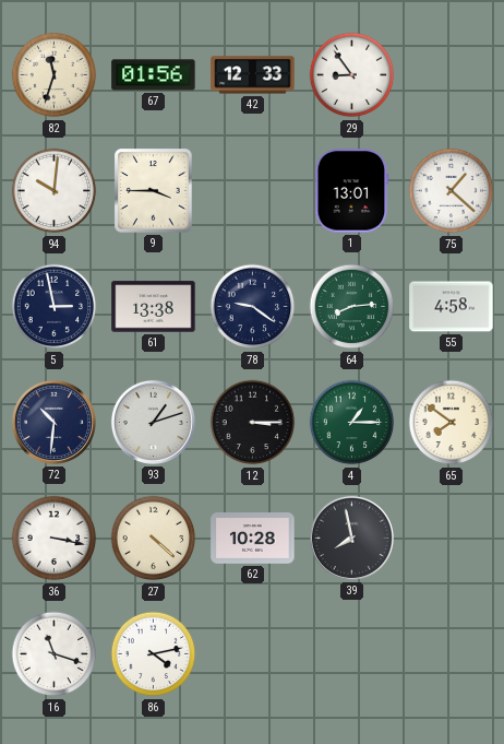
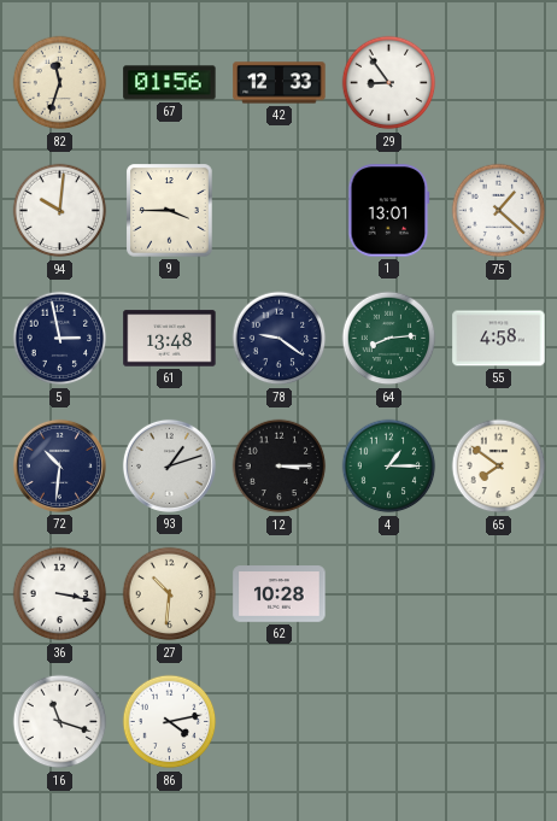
61: 13:38 -> 13:48
27: 4:22 -> 10:31
39: 7:58 -> none
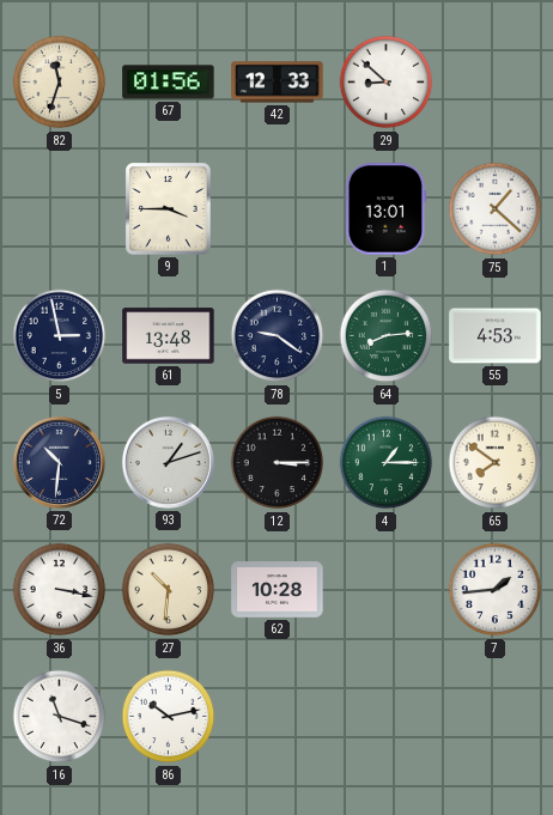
29: 8:54 -> 8:52
94: 10:01 -> none
55: 4:58 -> 4:53
7: none -> 1:44
86: 4:13 -> 10:13
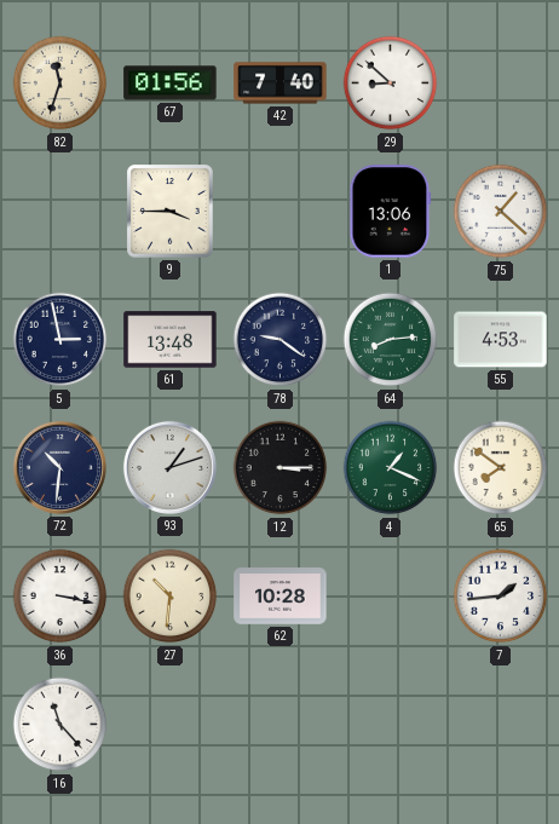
42: 12:33 -> 7:40
1: 13:01 -> 13:06
4: 1:15 -> 1:19
16: 11:18 -> 11:23
86: 10:13 -> none
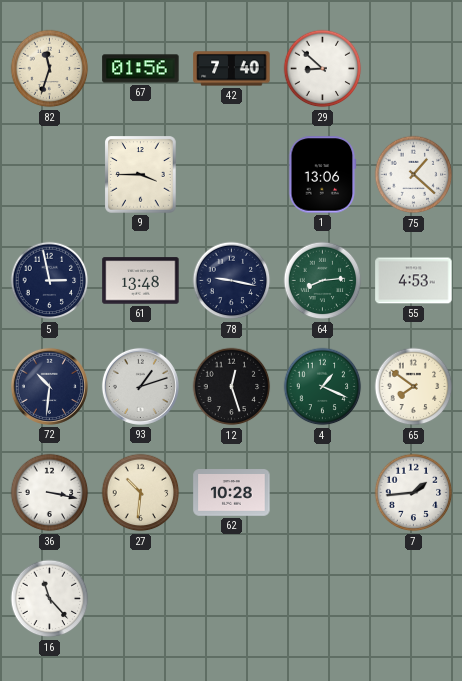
78: 9:21 -> 9:17
12: 3:15 -> 12:27
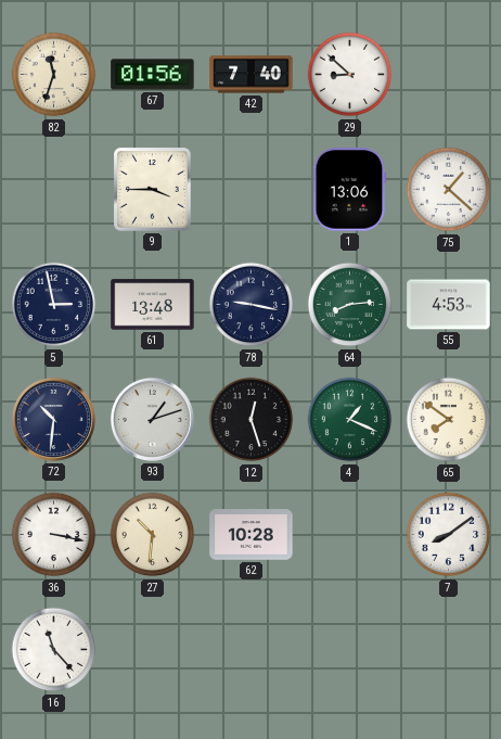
7: 1:44 -> 8:09
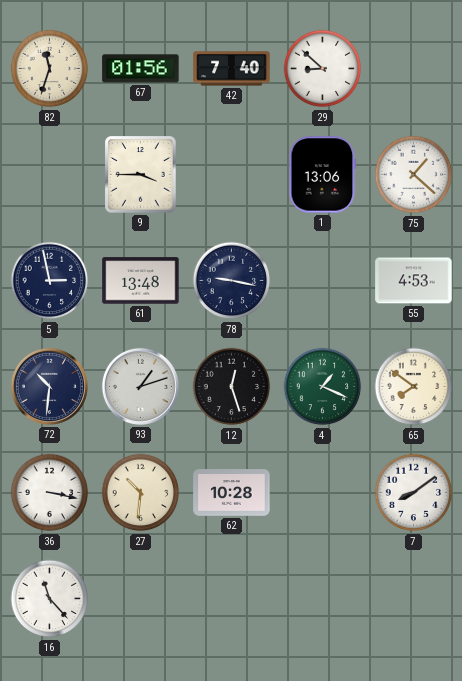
64: 8:14 -> none
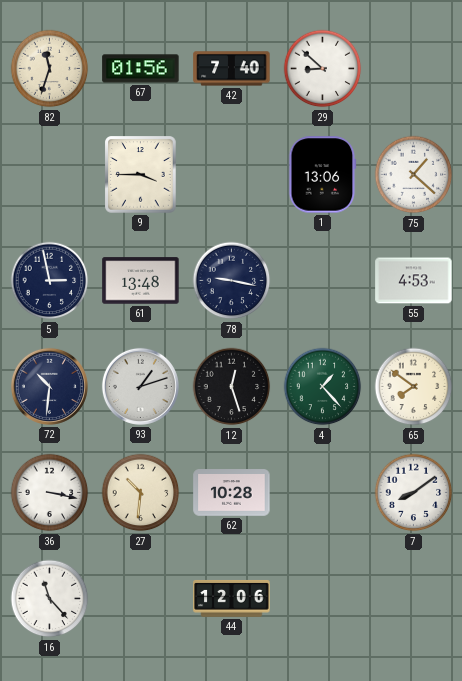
4: 1:19 -> 1:23
44: none -> 12:06
